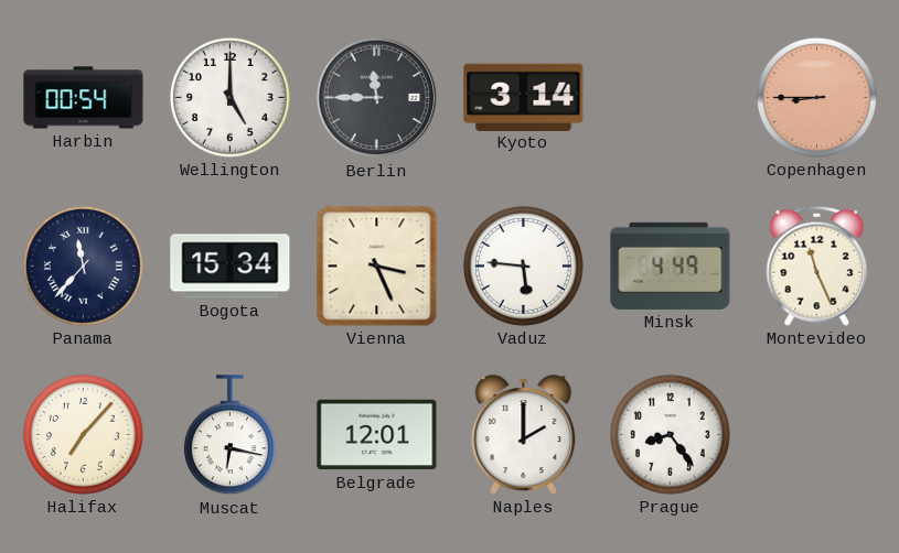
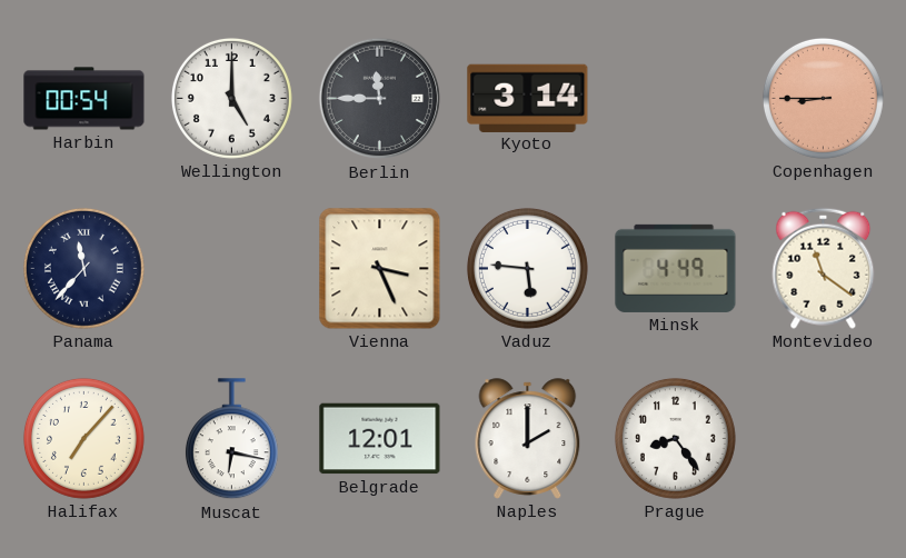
Bogota: 15:34 -> none
Montevideo: 11:26 -> 11:21
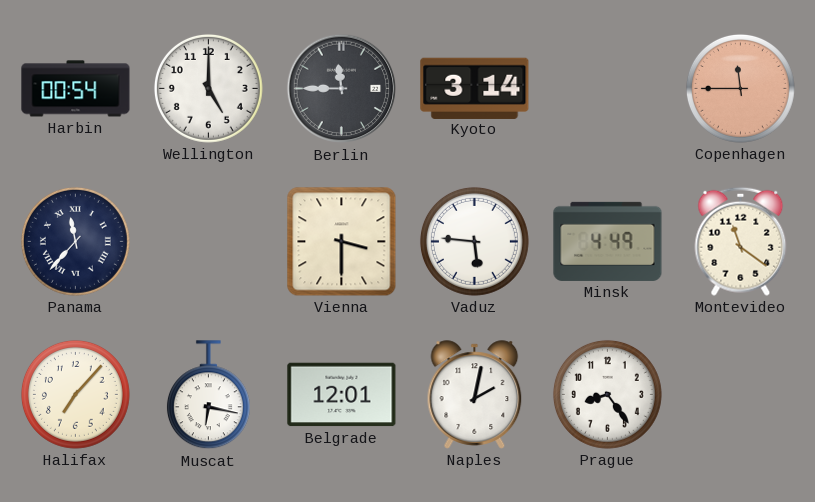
Copenhagen: 8:45 -> 11:45
Vienna: 3:26 -> 3:30
Naples: 2:00 -> 2:02
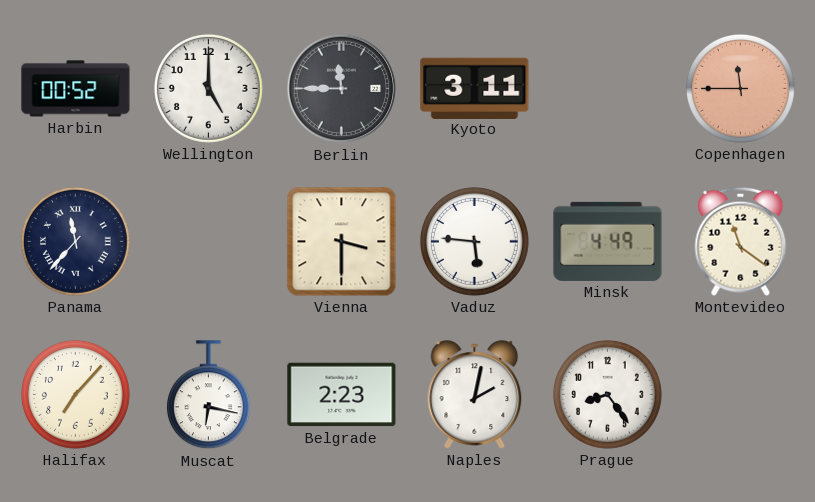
Harbin: 00:54 -> 00:52
Kyoto: 3:14 -> 3:11
Belgrade: 12:01 -> 2:23
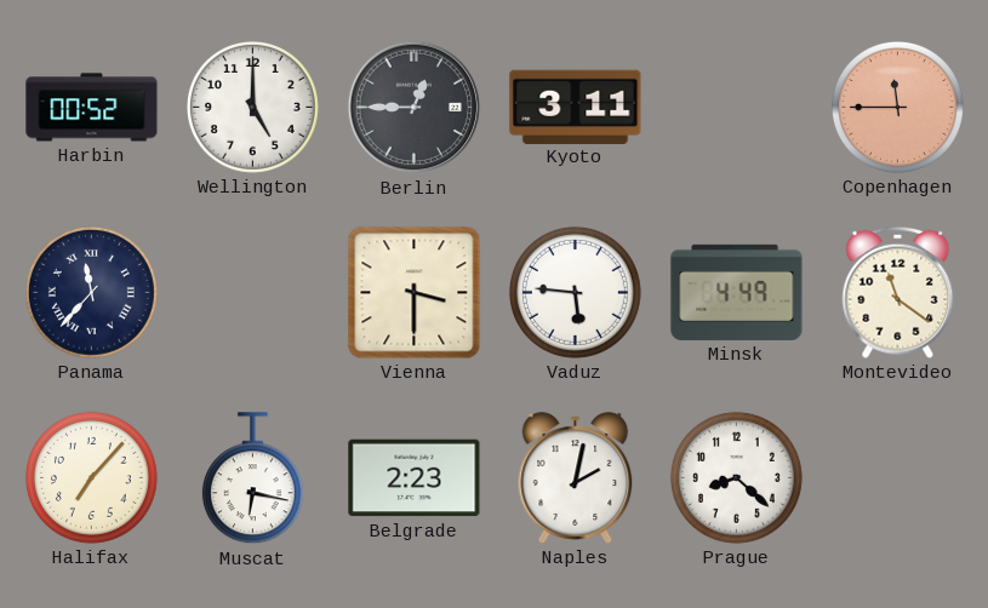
Berlin: 11:45 -> 12:45
Prague: 8:24 -> 8:22
